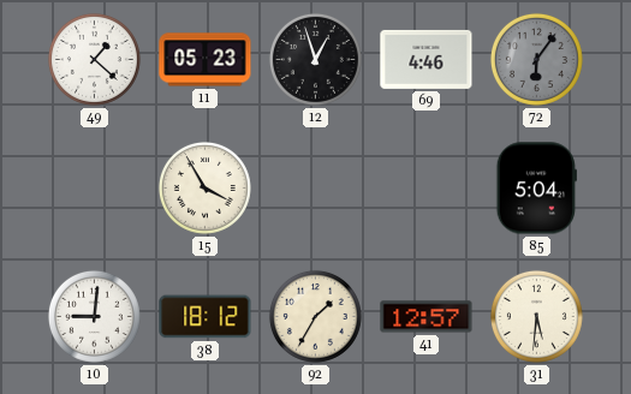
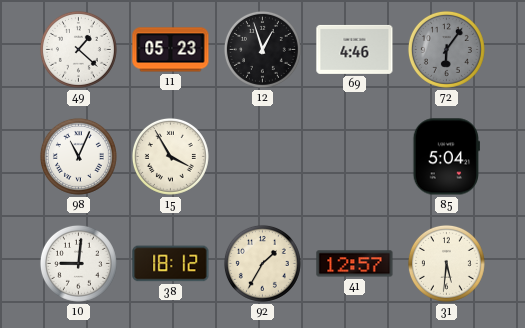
98: none -> 11:04
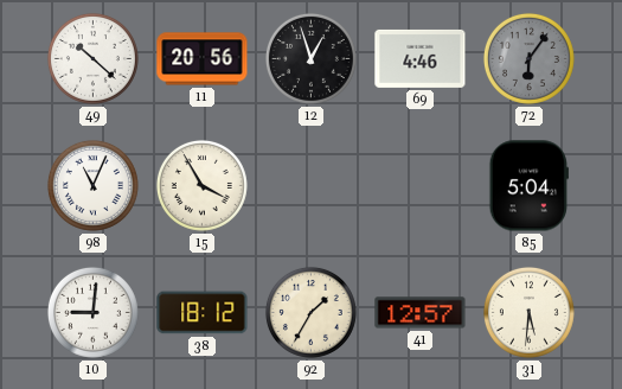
49: 1:22 -> 10:22
11: 05:23 -> 20:56
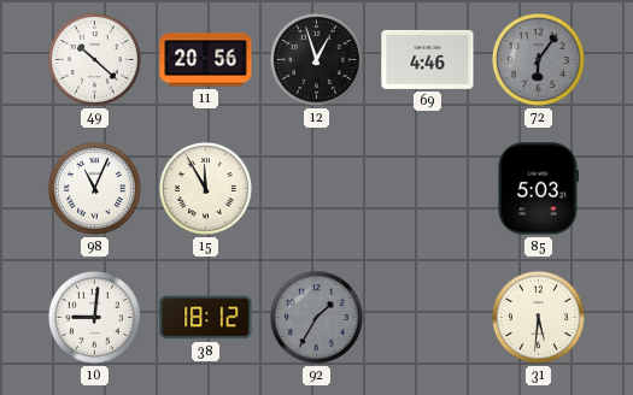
15: 3:55 -> 11:55
85: 5:04 -> 5:03
92 dial: cream -> grey
41: 12:57 -> none
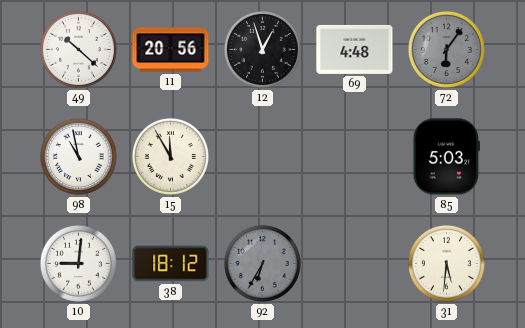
69: 4:46 -> 4:48
98: 11:04 -> 10:58
92: 1:35 -> 6:35
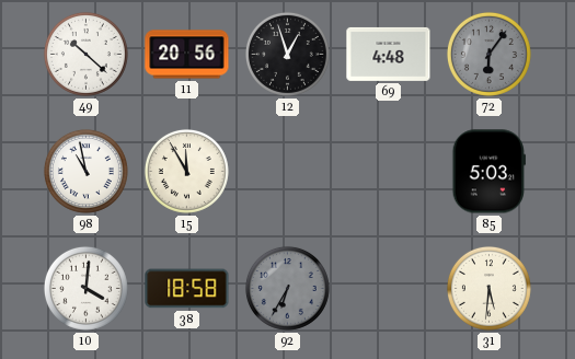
10: 9:01 -> 4:01
38: 18:12 -> 18:58
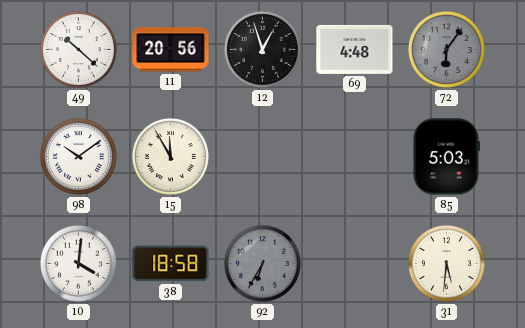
98: 10:58 -> 10:09
